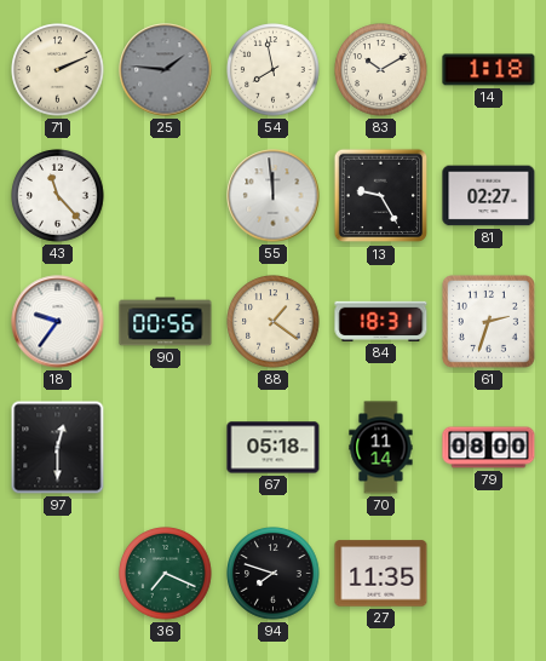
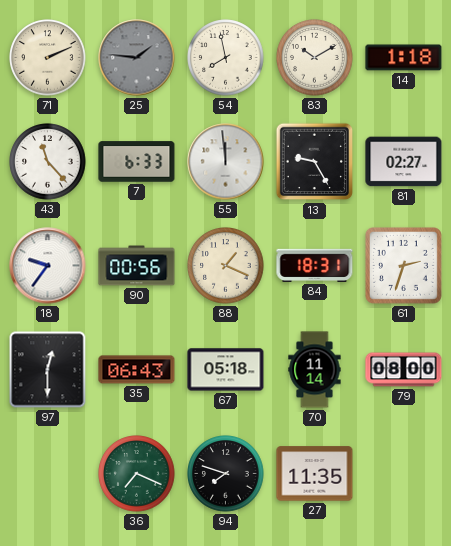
7: none -> 6:33
88: 1:21 -> 1:19
35: none -> 06:43
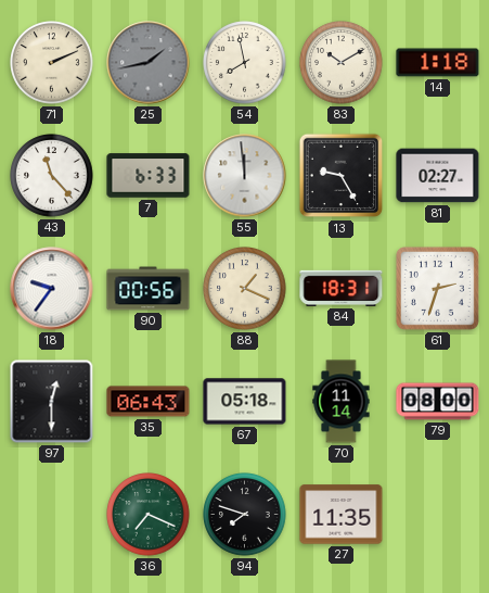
25: 1:46 -> 1:43
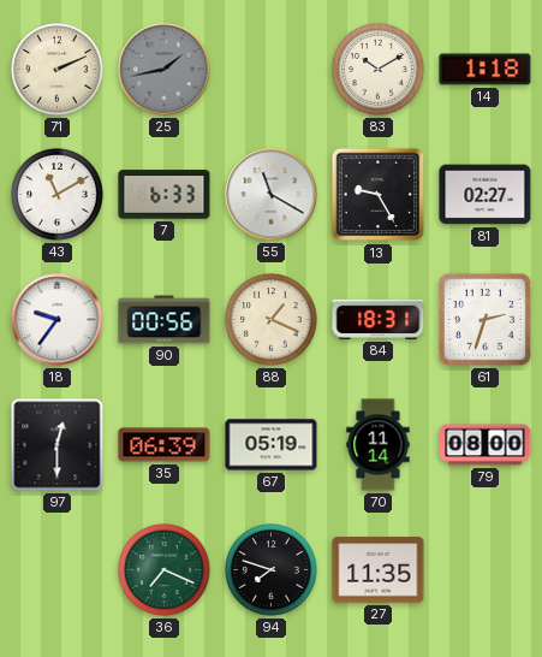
54: 7:58 -> none
43: 11:23 -> 11:10
55: 11:59 -> 11:20
35: 06:43 -> 06:39
67: 05:18 -> 05:19
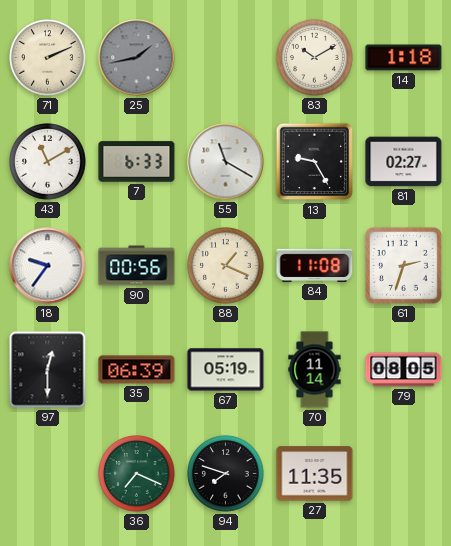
84: 18:31 -> 11:08
79: 08:00 -> 08:05
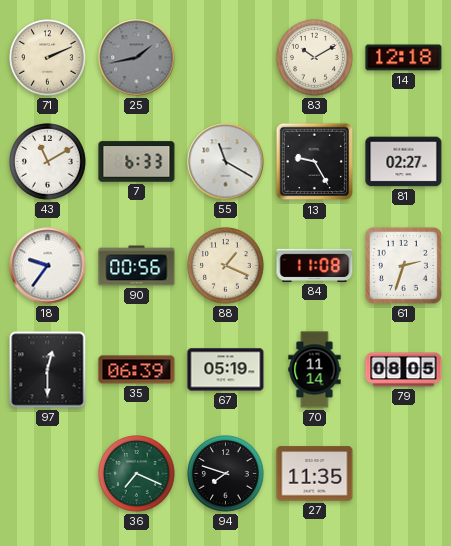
14: 1:18 -> 12:18
